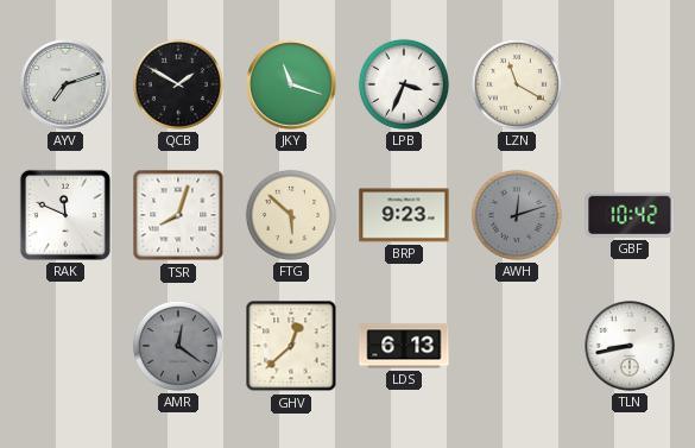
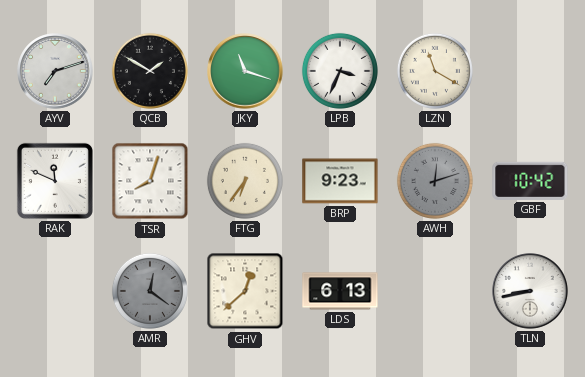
FTG: 5:52 -> 6:36
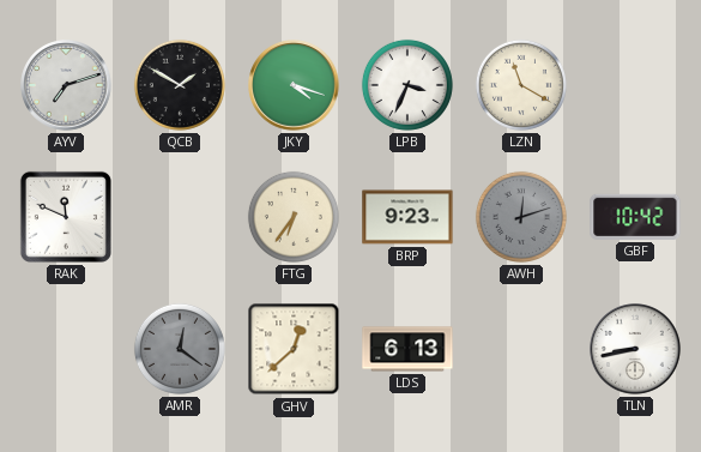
JKY: 11:18 -> 4:18
TSR: 8:03 -> none
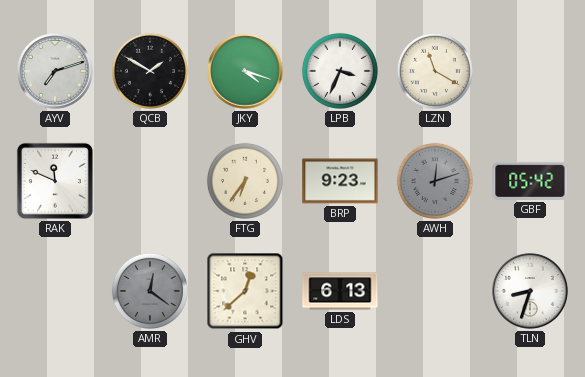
GBF: 10:42 -> 05:42
TLN: 8:43 -> 8:33
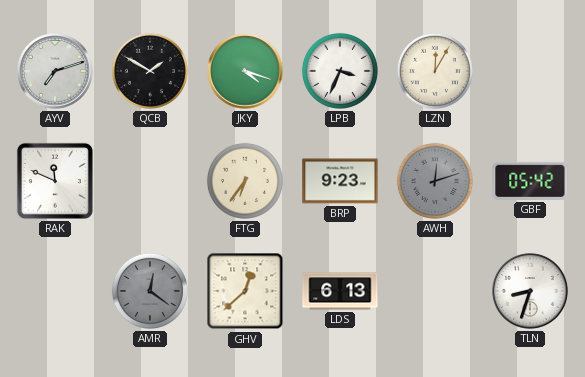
LZN: 11:20 -> 12:05
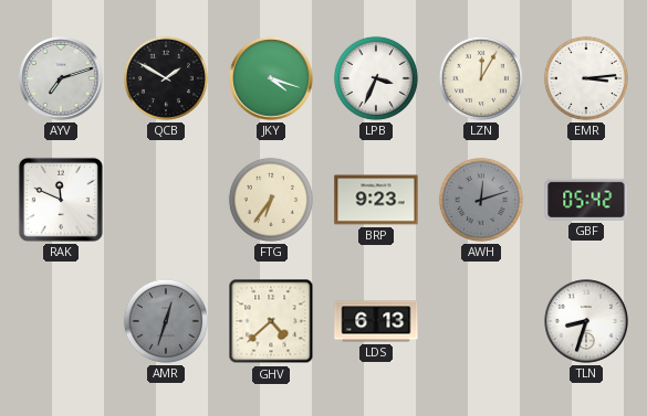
EMR: none -> 3:14
AMR: 12:21 -> 12:33
GHV: 12:38 -> 4:38
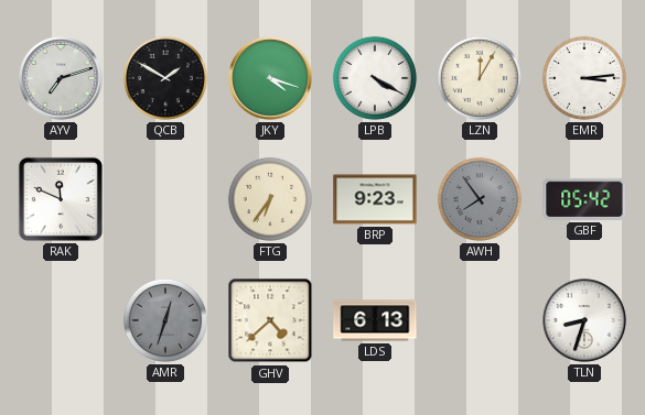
LPB: 3:34 -> 4:20
AWH: 12:12 -> 7:54
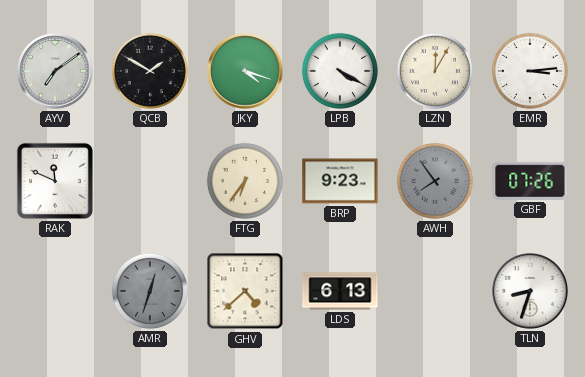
AYV: 7:12 -> 7:09
GBF: 05:42 -> 07:26
